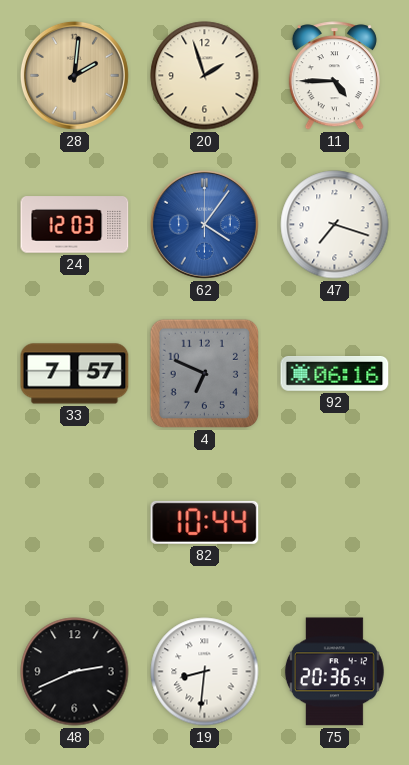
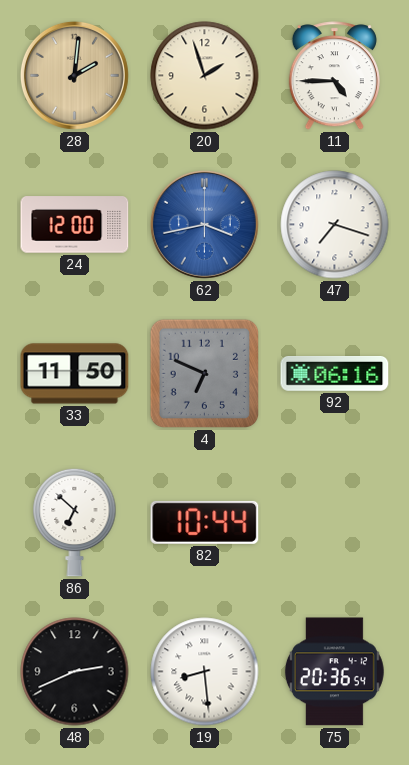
24: 12:03 -> 12:00
62: 4:06 -> 3:43
33: 7:57 -> 11:50
86: none -> 6:52
19: 8:31 -> 8:29
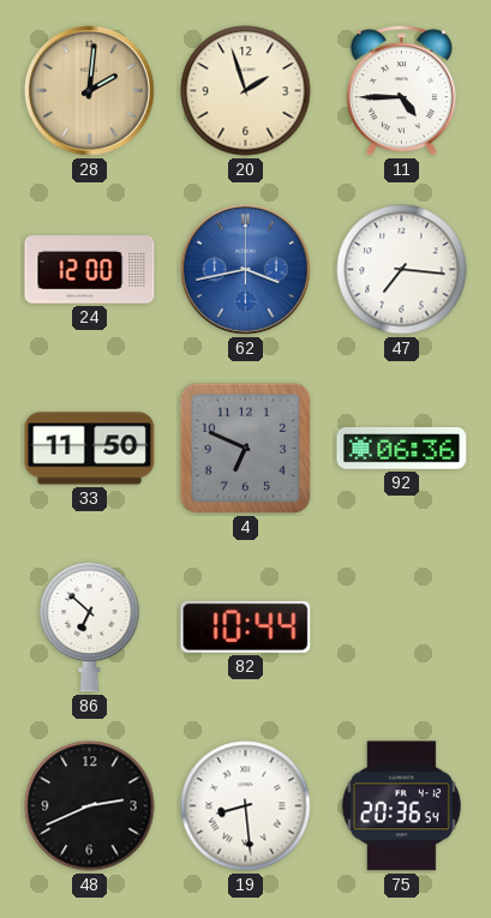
47: 7:18 -> 7:16
92: 06:16 -> 06:36
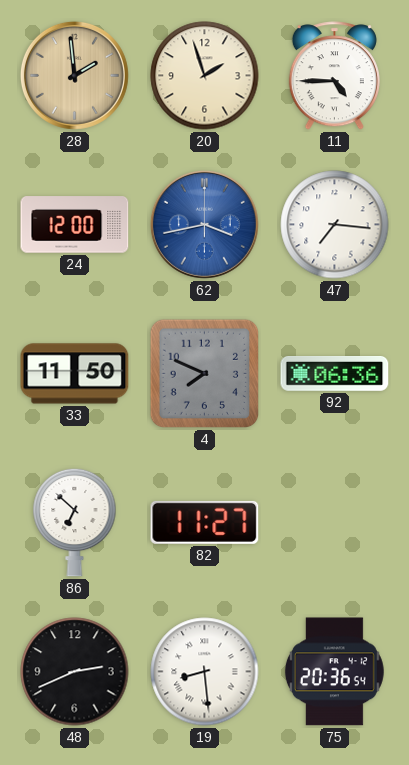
28: 2:01 -> 1:59
4: 6:49 -> 7:49
82: 10:44 -> 11:27
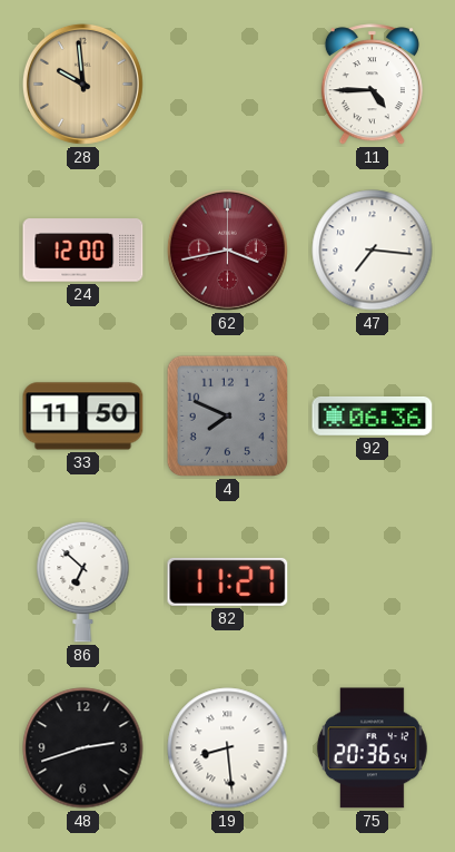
28: 1:59 -> 9:59
20: 1:57 -> none
62 dial: blue -> burgundy
48: 2:41 -> 2:42
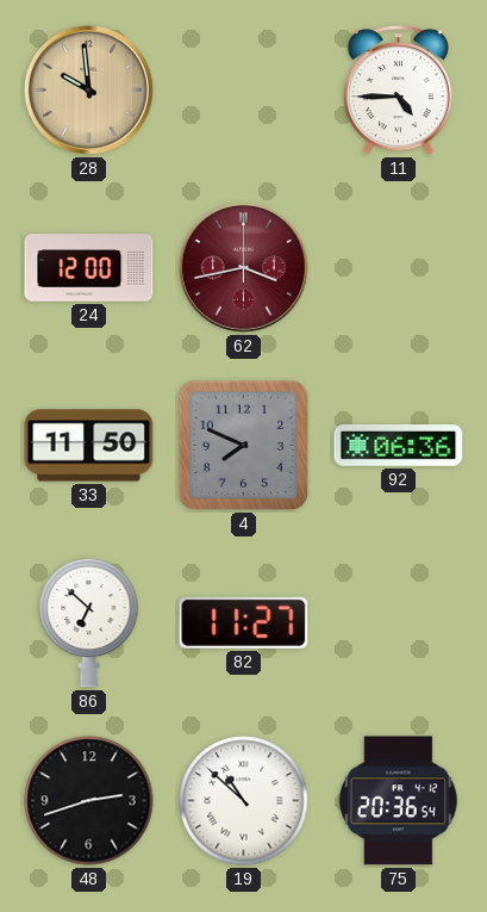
47: 7:16 -> none
19: 8:29 -> 10:52
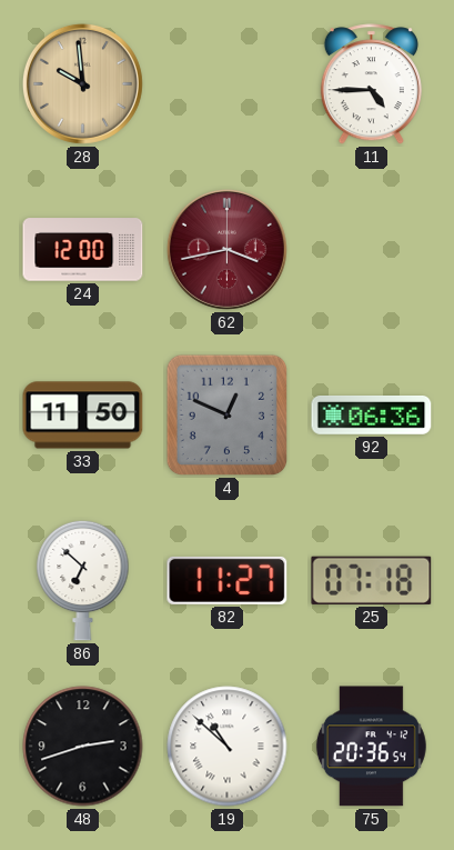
4: 7:49 -> 12:49
25: none -> 07:18
